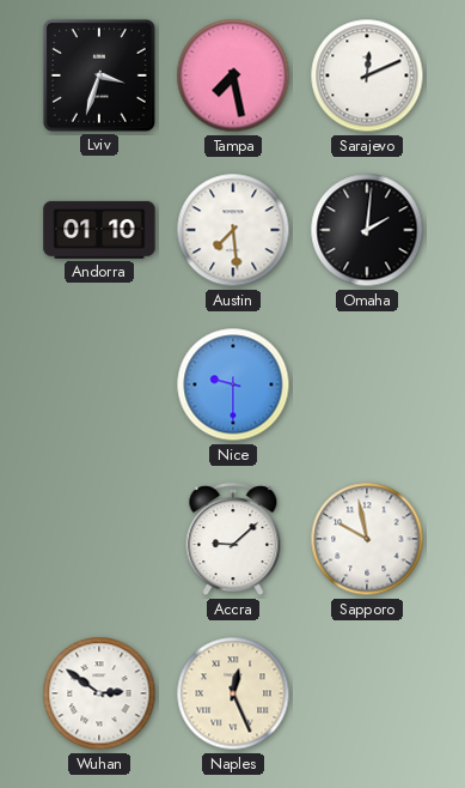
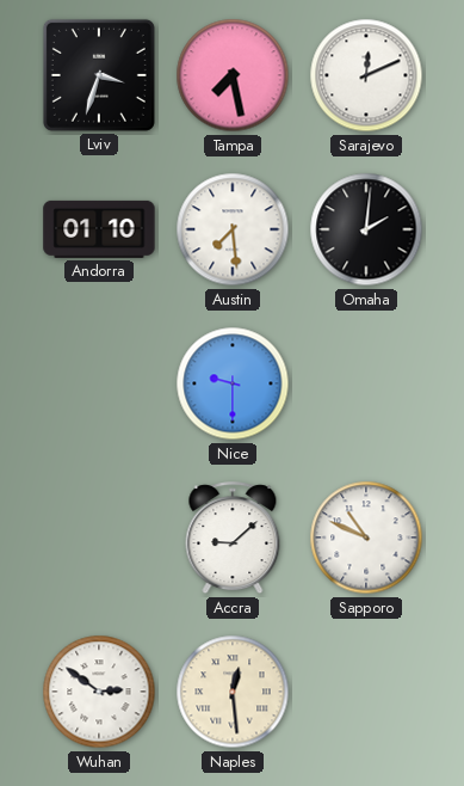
Sapporo: 9:58 -> 10:49
Naples: 12:26 -> 12:29
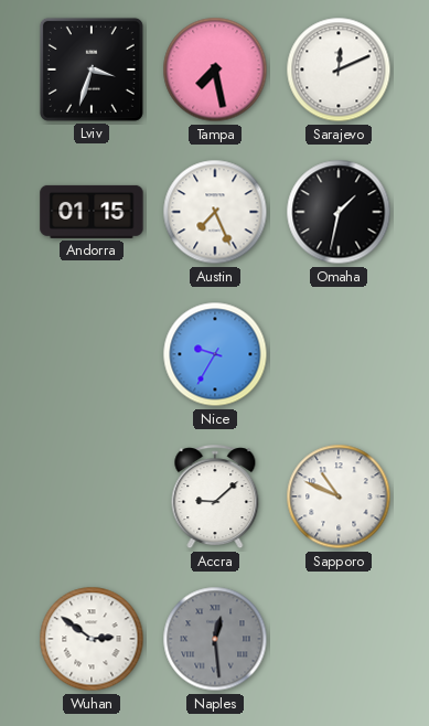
Andorra: 01:10 -> 01:15
Austin: 7:29 -> 7:26
Omaha: 2:01 -> 1:32
Nice: 9:30 -> 9:35
Naples dial: cream -> grey
